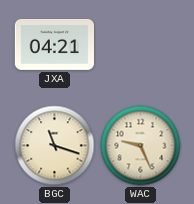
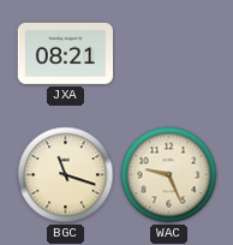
JXA: 04:21 -> 08:21
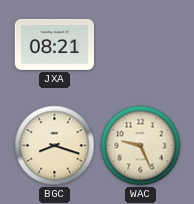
BGC: 11:18 -> 8:18
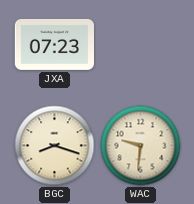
JXA: 08:21 -> 07:23
WAC: 9:26 -> 9:31
